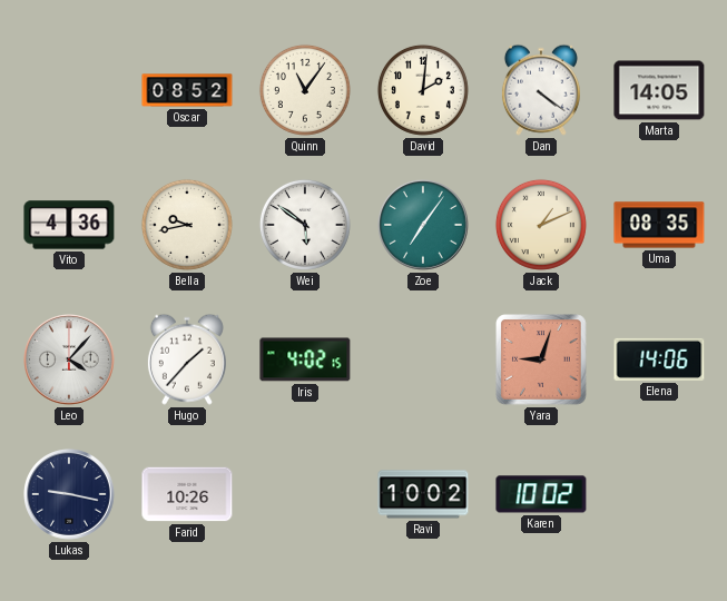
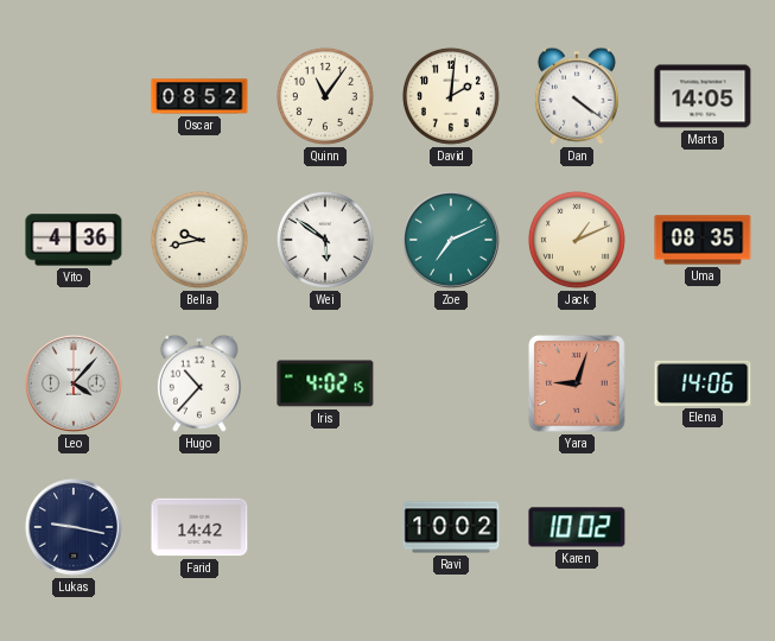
Zoe: 7:06 -> 7:11
Hugo: 1:37 -> 10:37
Farid: 10:26 -> 14:42
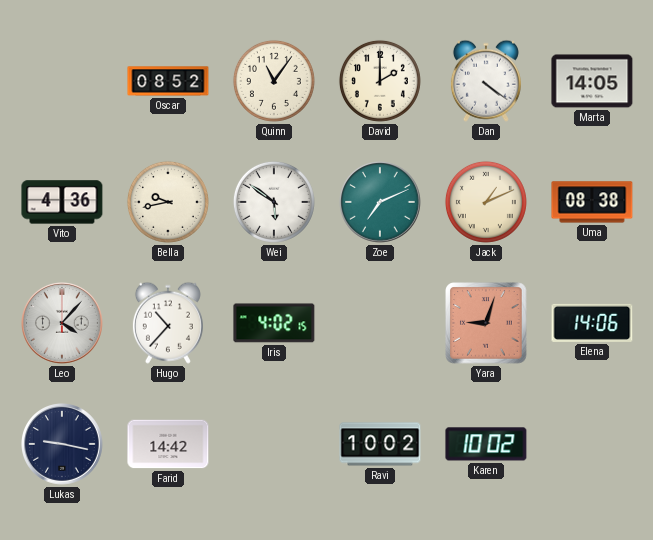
David: 2:01 -> 2:00
Uma: 08:35 -> 08:38
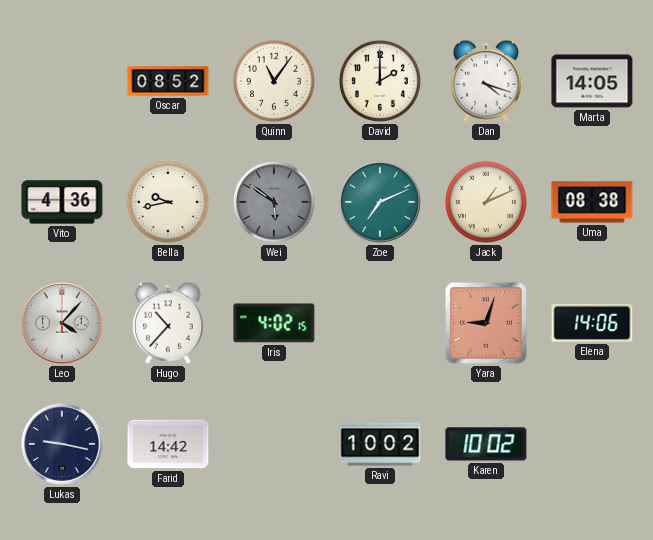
Dan: 4:21 -> 4:18
Wei dial: white -> grey
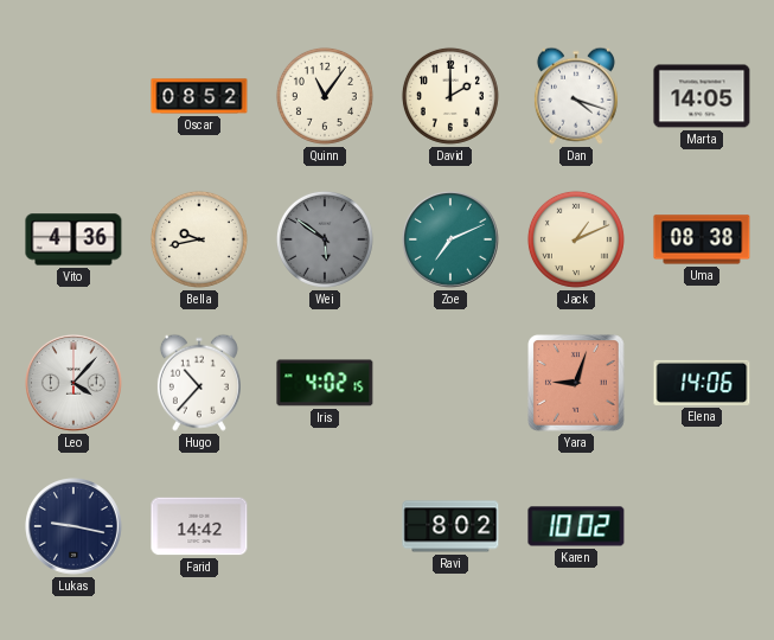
Ravi: 10:02 -> 8:02
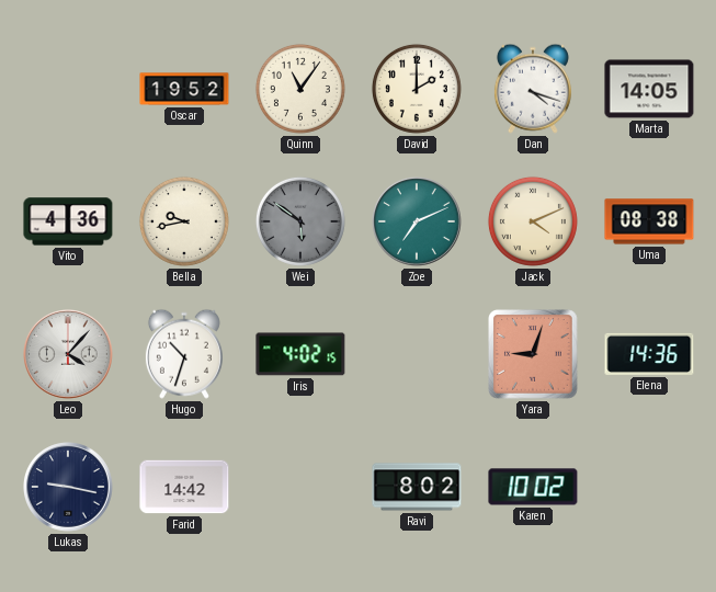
Oscar: 08:52 -> 19:52
Jack: 1:11 -> 4:11
Hugo: 10:37 -> 10:33
Elena: 14:06 -> 14:36
